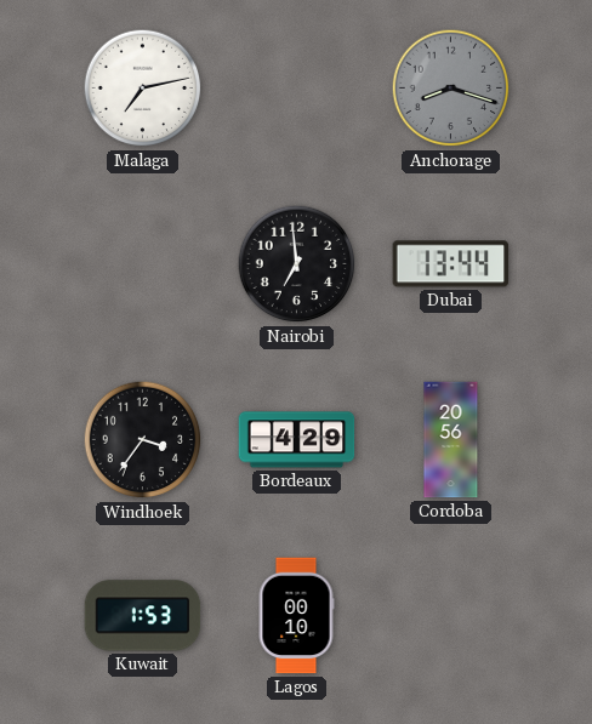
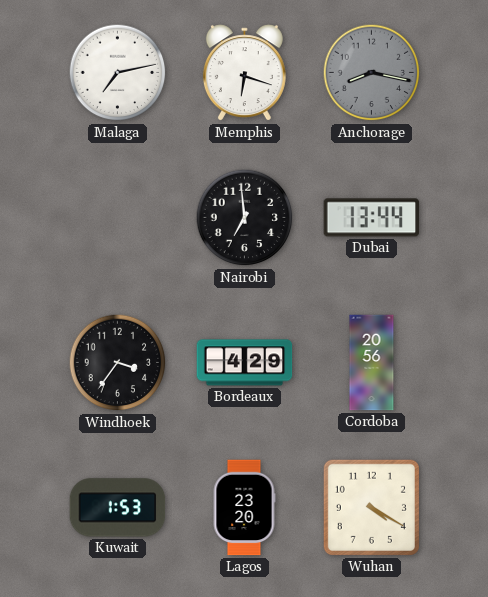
Memphis: none -> 6:18
Anchorage: 8:18 -> 8:17
Lagos: 00:10 -> 23:20
Wuhan: none -> 4:20
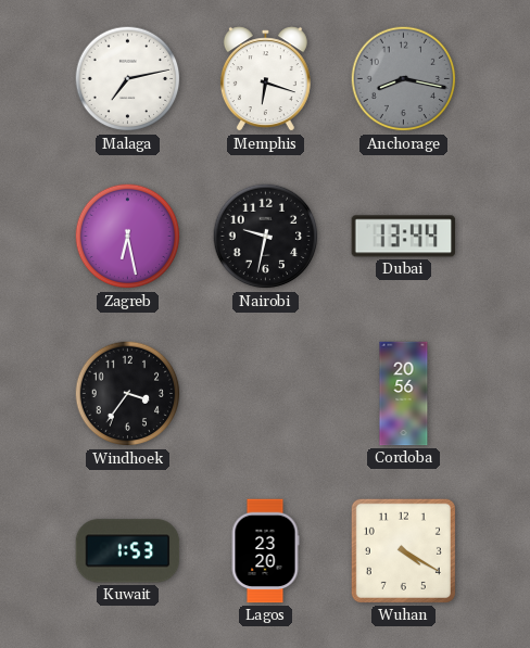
Zagreb: none -> 6:28
Nairobi: 6:59 -> 9:32
Bordeaux: 4:29 -> none
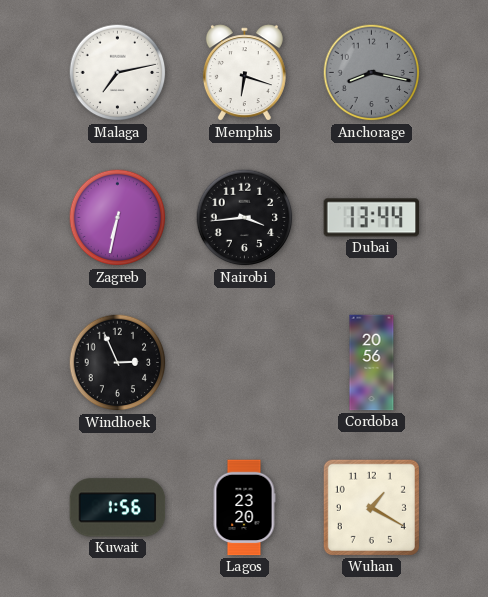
Zagreb: 6:28 -> 6:32
Nairobi: 9:32 -> 3:44
Windhoek: 3:36 -> 2:56
Kuwait: 1:53 -> 1:56
Wuhan: 4:20 -> 1:20
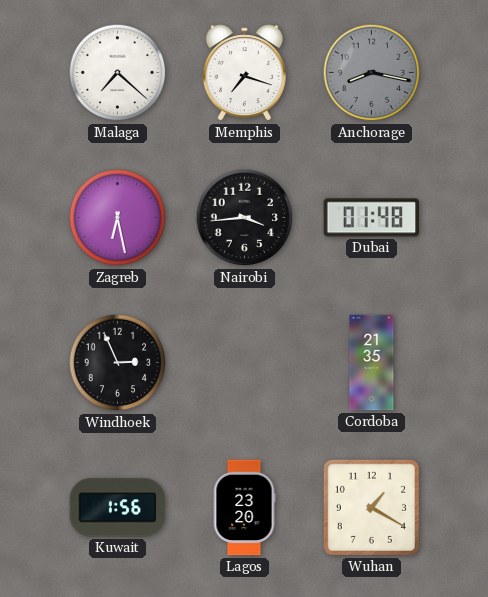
Malaga: 7:13 -> 7:22
Memphis: 6:18 -> 7:18
Zagreb: 6:32 -> 6:28
Dubai: 13:44 -> 01:48
Cordoba: 20:56 -> 21:35
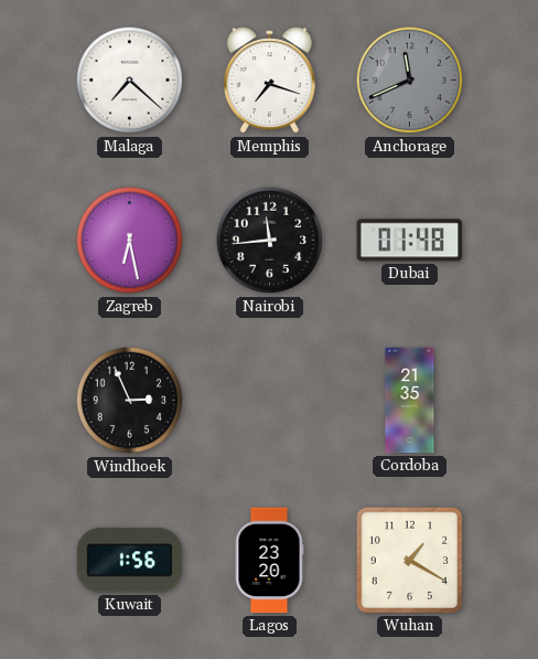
Anchorage: 8:17 -> 11:41
Nairobi: 3:44 -> 11:44
